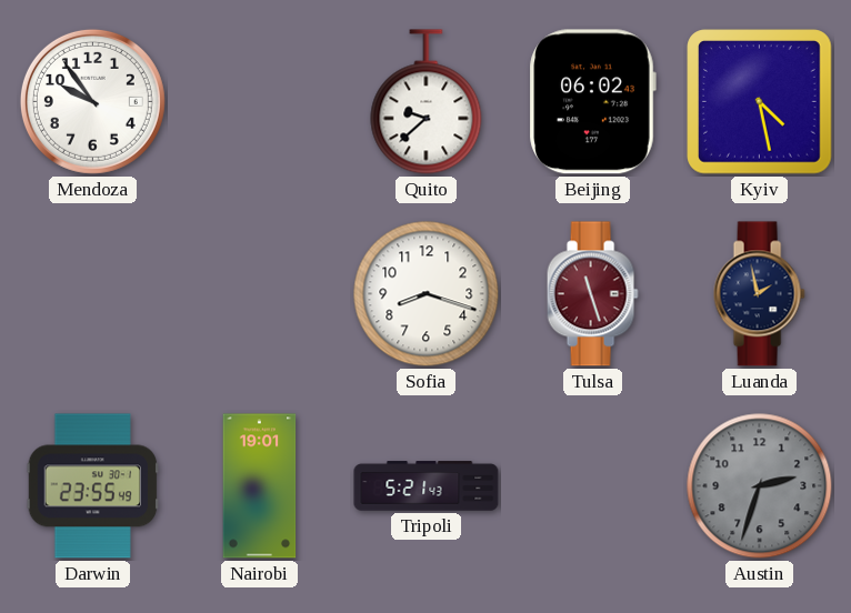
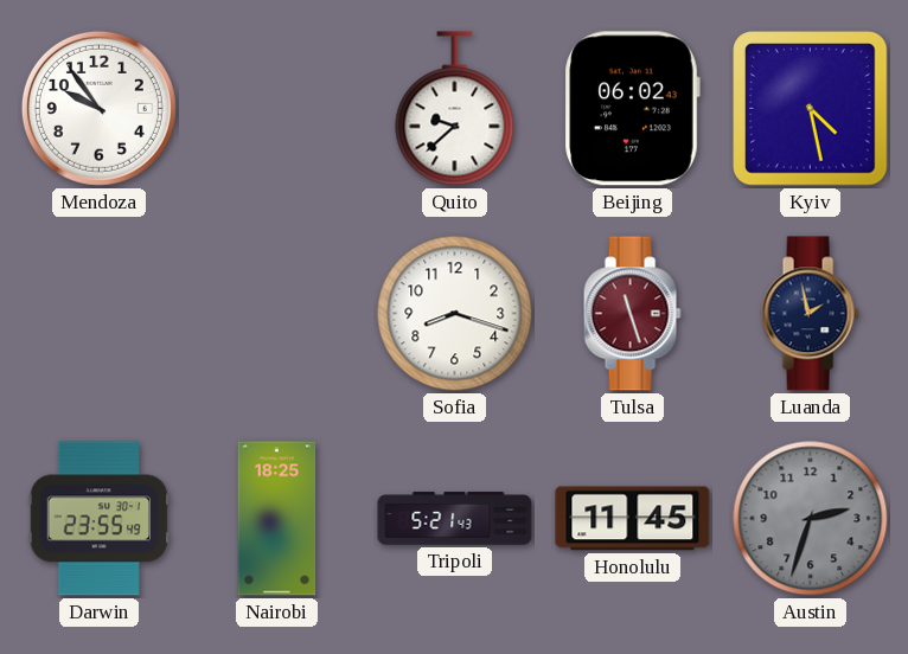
Nairobi: 19:01 -> 18:25
Honolulu: none -> 11:45
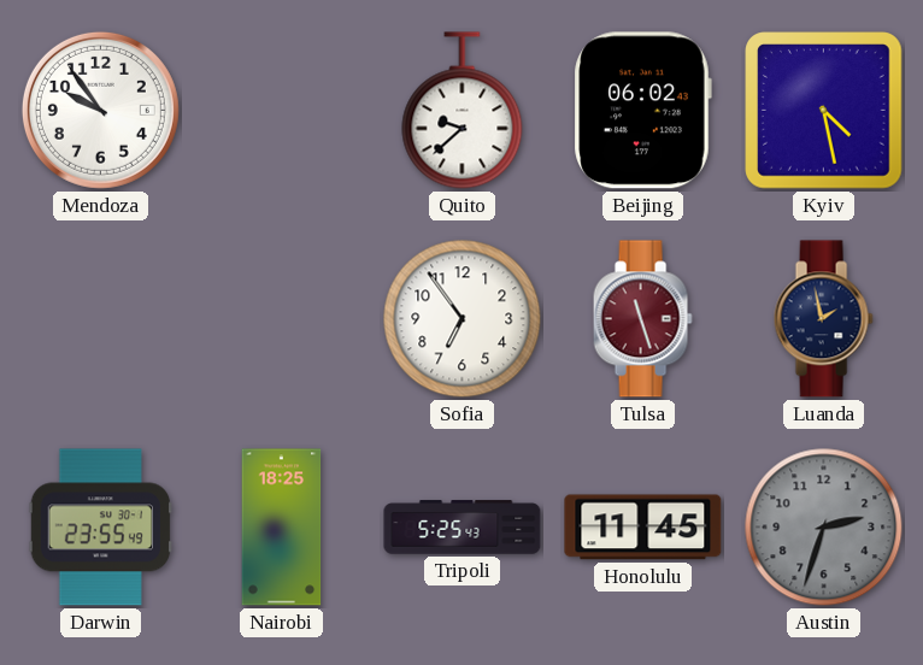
Sofia: 8:18 -> 6:54
Tripoli: 5:21 -> 5:25
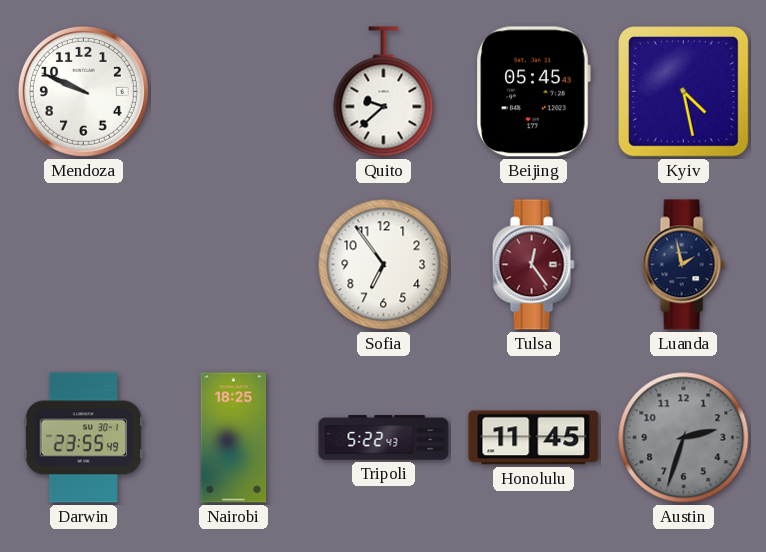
Mendoza: 9:54 -> 9:49
Beijing: 06:02 -> 05:45
Tulsa: 11:27 -> 12:24
Tripoli: 5:25 -> 5:22
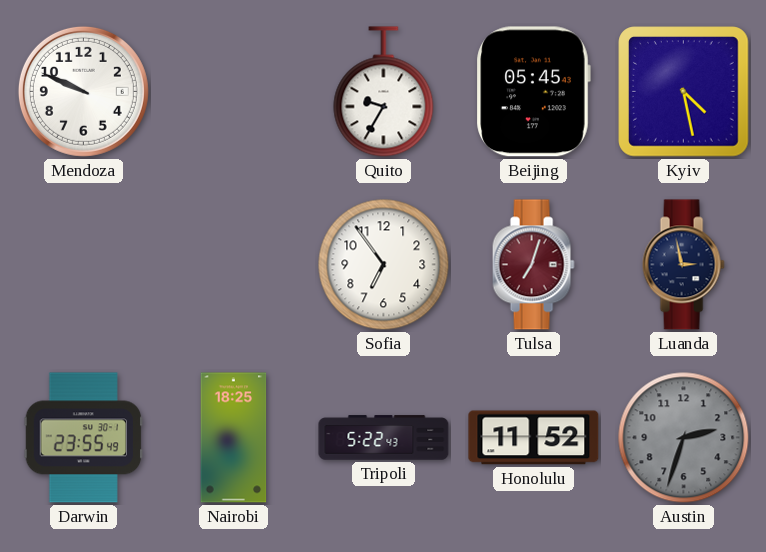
Quito: 9:38 -> 9:35
Tulsa: 12:24 -> 7:03
Luanda: 1:58 -> 2:58
Honolulu: 11:45 -> 11:52
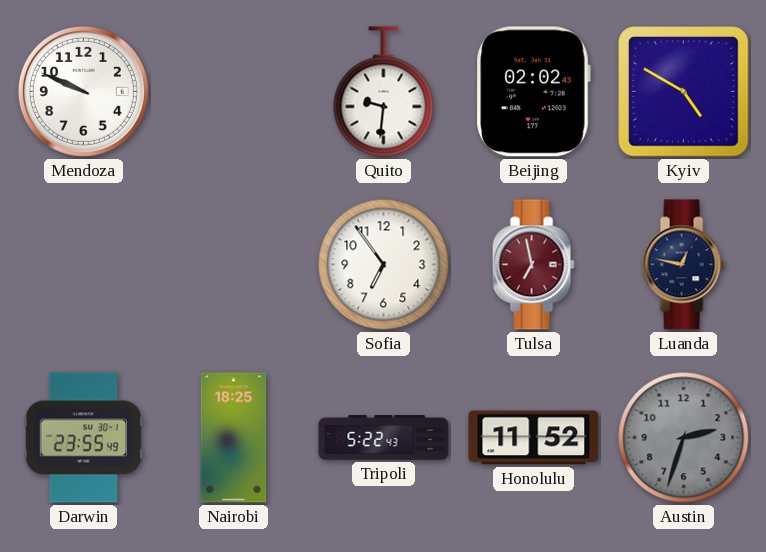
Quito: 9:35 -> 9:31
Beijing: 05:45 -> 02:02
Kyiv: 4:28 -> 4:50
Tulsa: 7:03 -> 6:58
Luanda: 2:58 -> 12:47
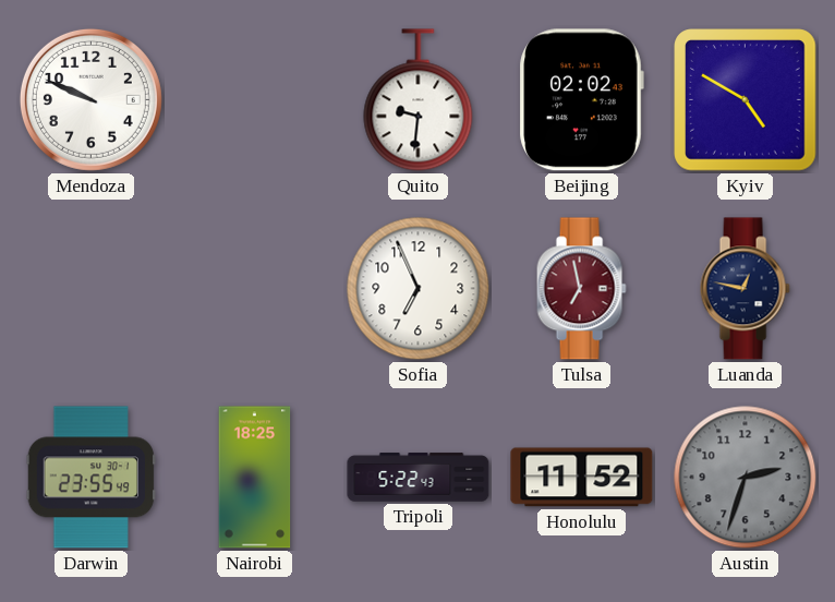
Sofia: 6:54 -> 6:56
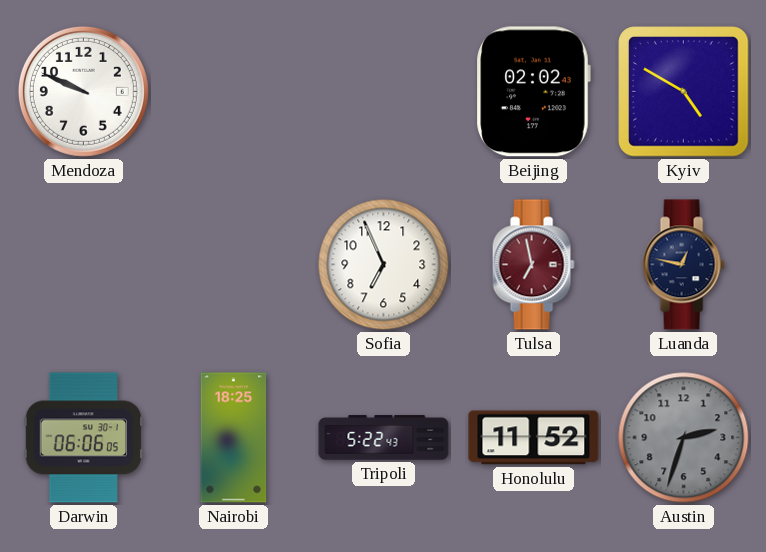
Quito: 9:31 -> none
Darwin: 23:55 -> 06:06
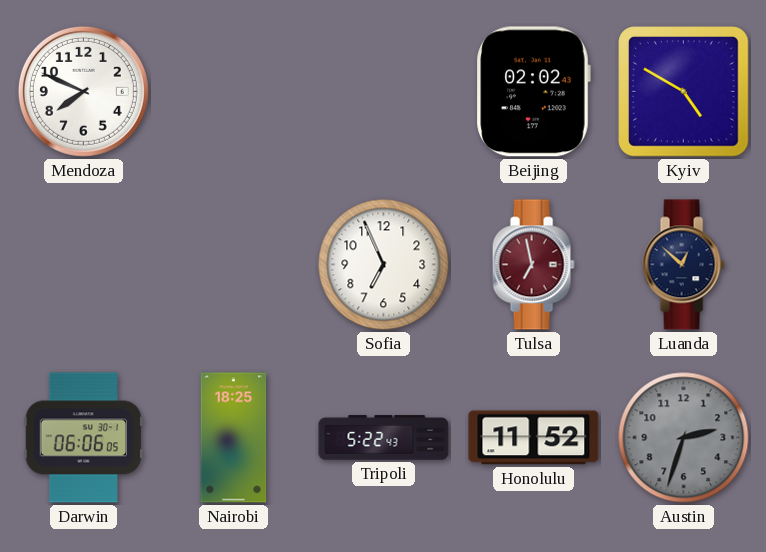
Mendoza: 9:49 -> 7:49
Luanda: 12:47 -> 12:52
